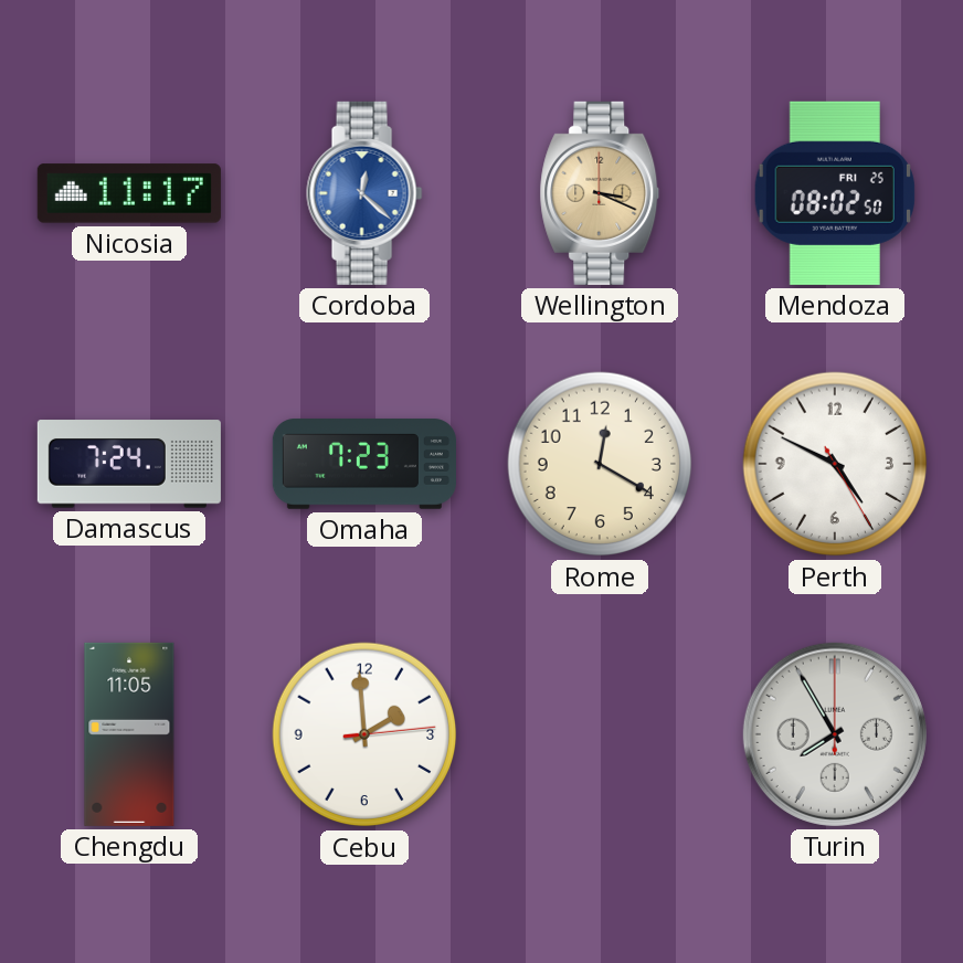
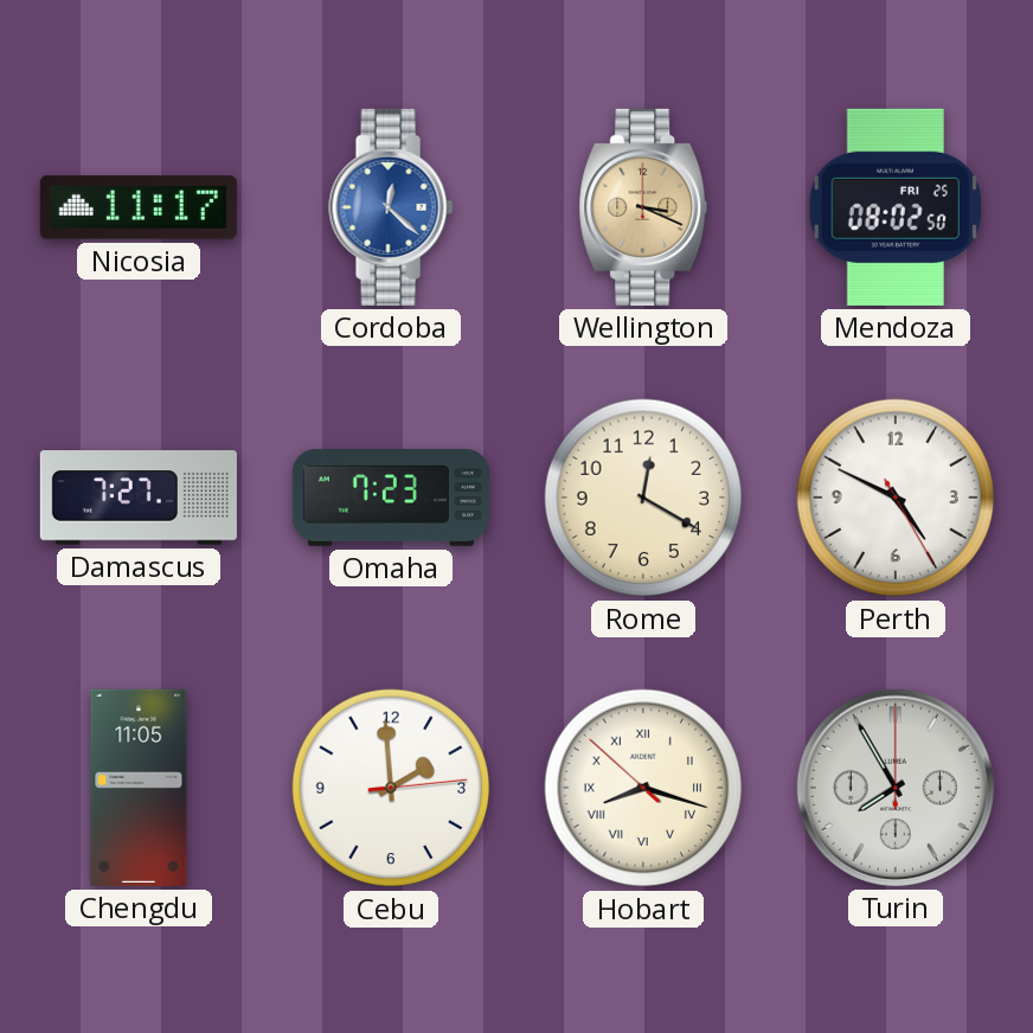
Damascus: 7:24 -> 7:27
Hobart: none -> 8:17
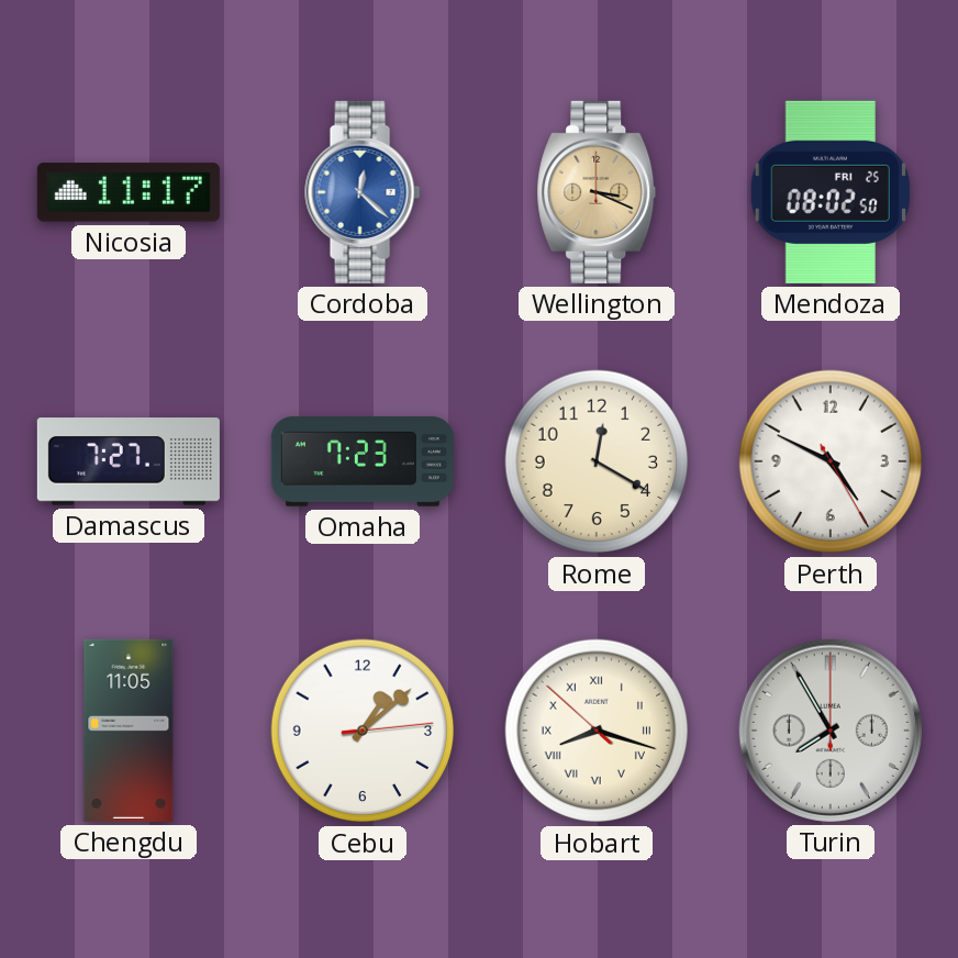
Cebu: 1:59 -> 1:08
